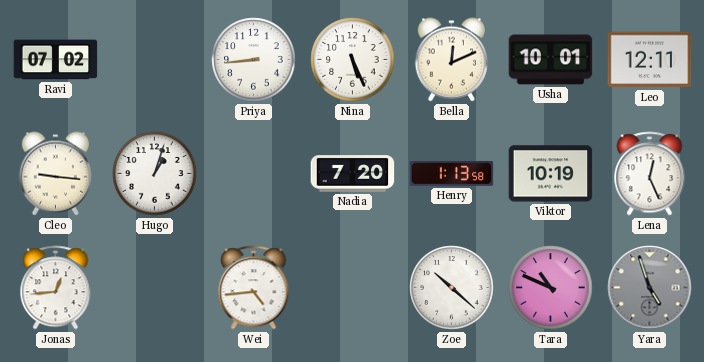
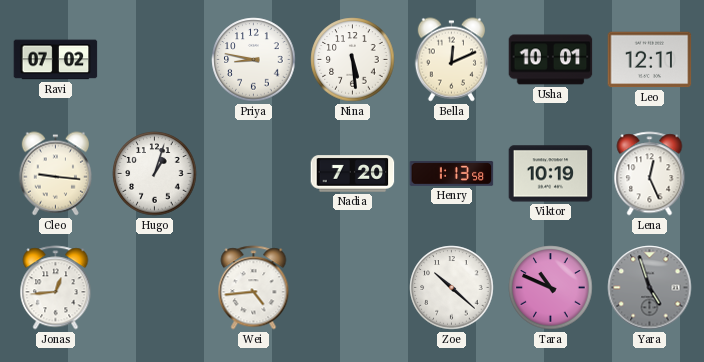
Priya: 8:44 -> 8:47
Nina: 5:26 -> 5:29
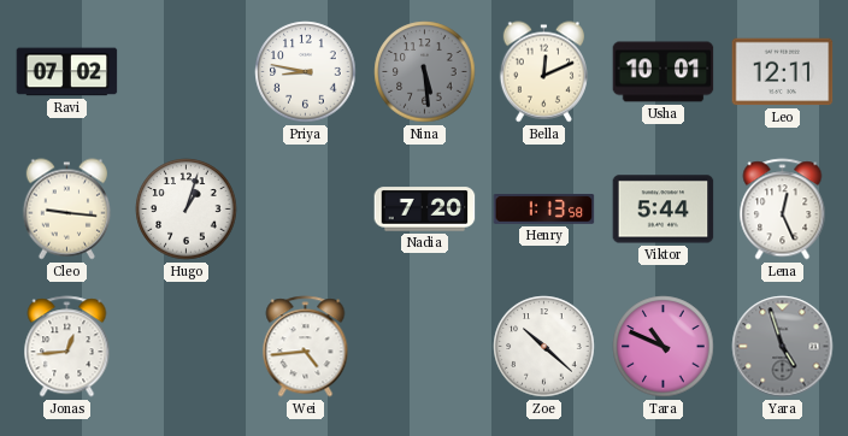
Nina dial: white -> grey
Viktor: 10:19 -> 5:44
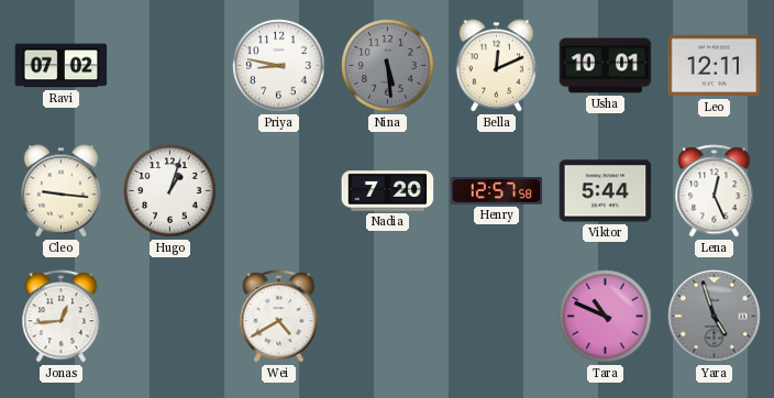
Henry: 1:13 -> 12:57
Wei: 4:44 -> 4:40
Zoe: 10:22 -> none
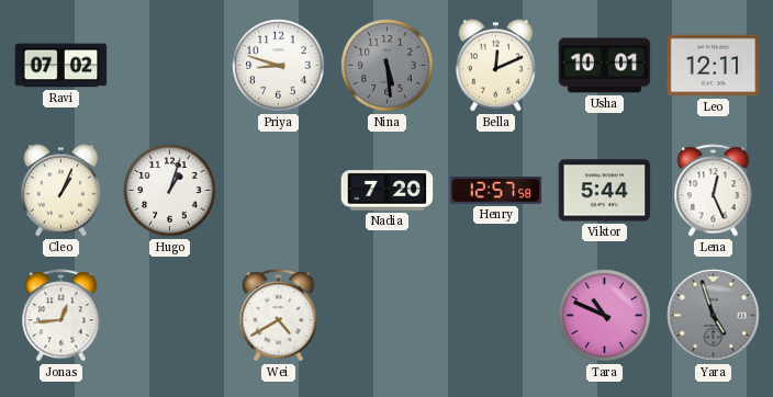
Priya: 8:47 -> 8:48
Cleo: 9:16 -> 1:04
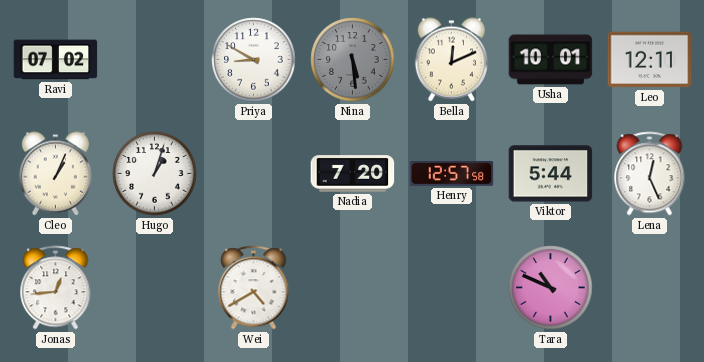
Priya: 8:48 -> 8:50
Yara: 4:57 -> none
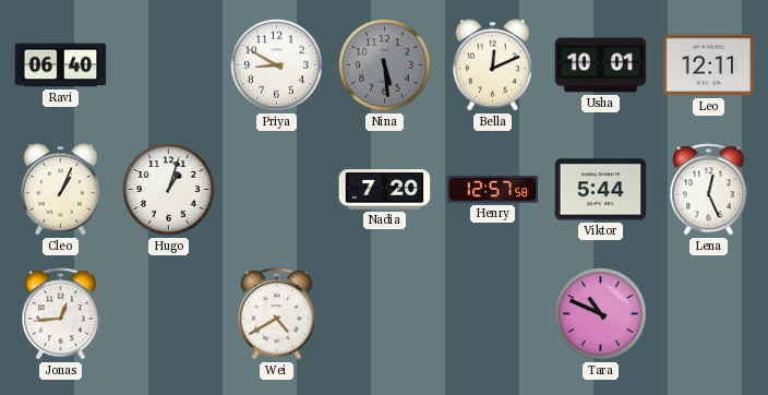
Ravi: 07:02 -> 06:40
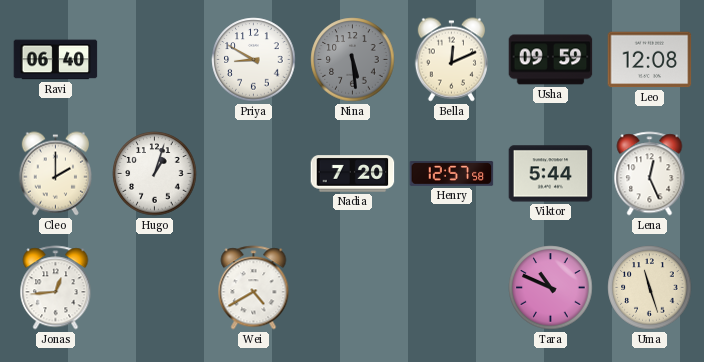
Usha: 10:01 -> 09:59
Leo: 12:11 -> 12:08
Cleo: 1:04 -> 2:00
Uma: none -> 11:27
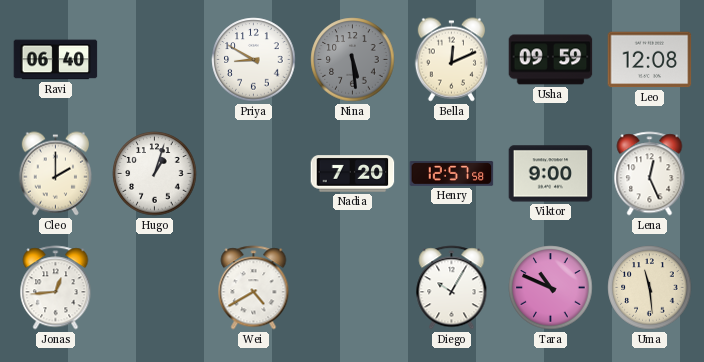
Viktor: 5:44 -> 9:00
Diego: none -> 10:05
Uma: 11:27 -> 11:29
